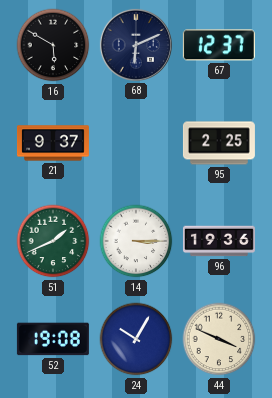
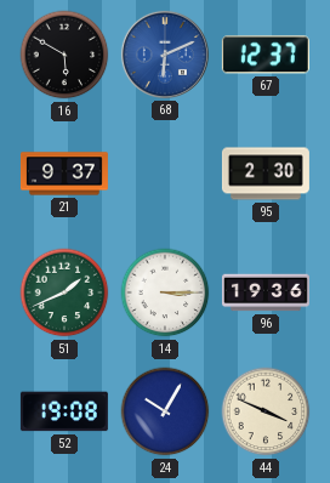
68 dial: navy -> blue
95: 2:25 -> 2:30
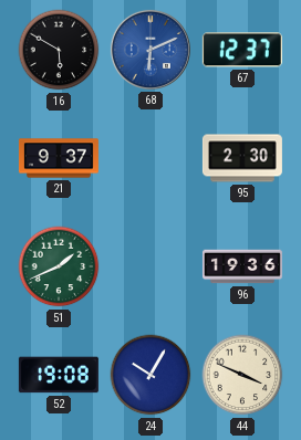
14: 3:15 -> none
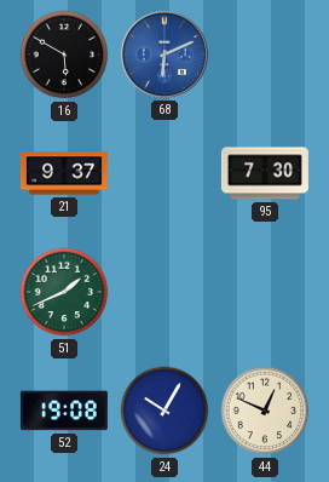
67: 12:37 -> none
95: 2:30 -> 7:30
96: 19:36 -> none
44: 3:49 -> 12:49
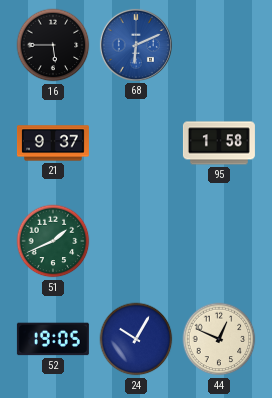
16: 5:50 -> 5:45
95: 7:30 -> 1:58
52: 19:08 -> 19:05
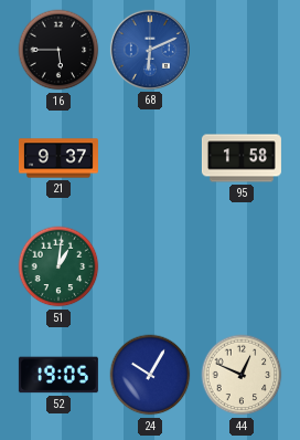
51: 1:41 -> 1:01
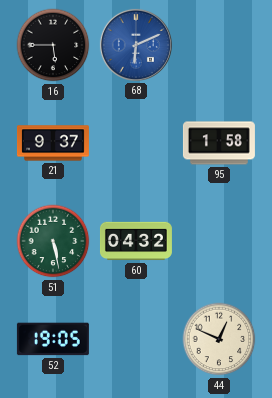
51: 1:01 -> 5:28
60: none -> 04:32
24: 10:05 -> none
